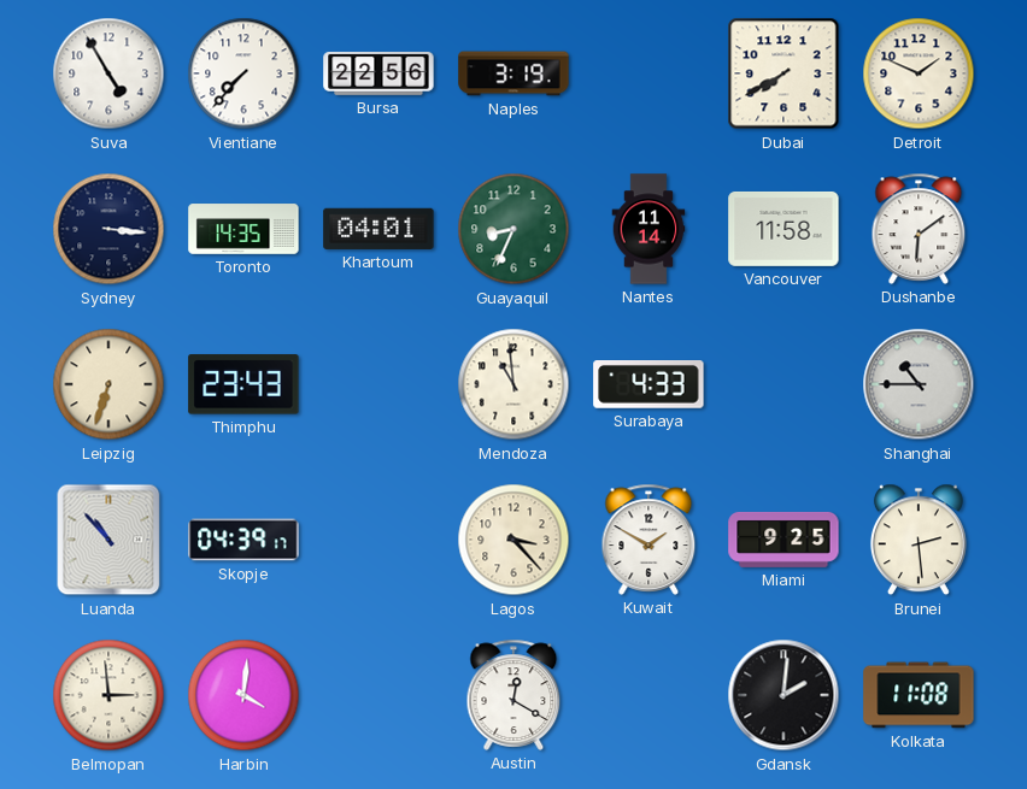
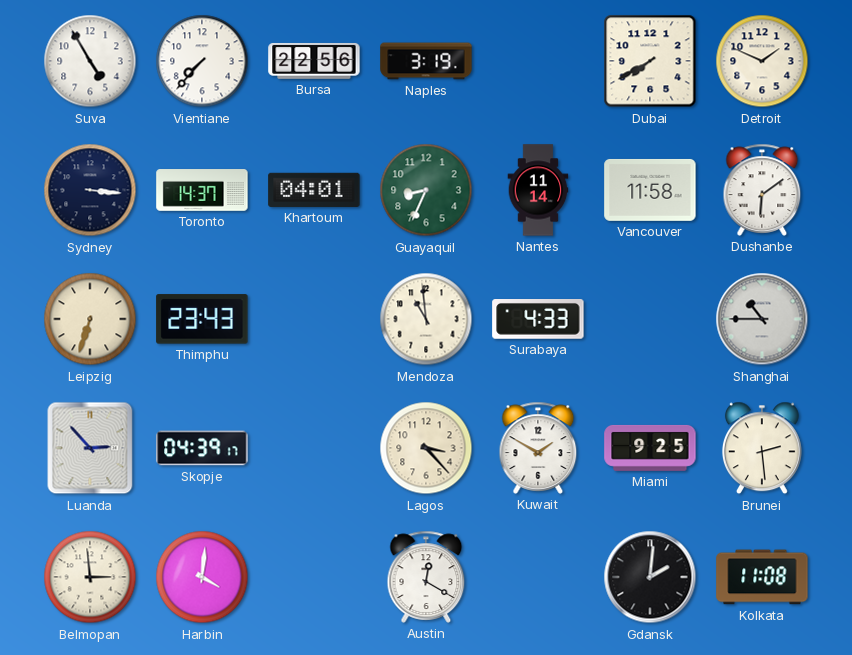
Toronto: 14:35 -> 14:37
Luanda: 10:53 -> 2:53
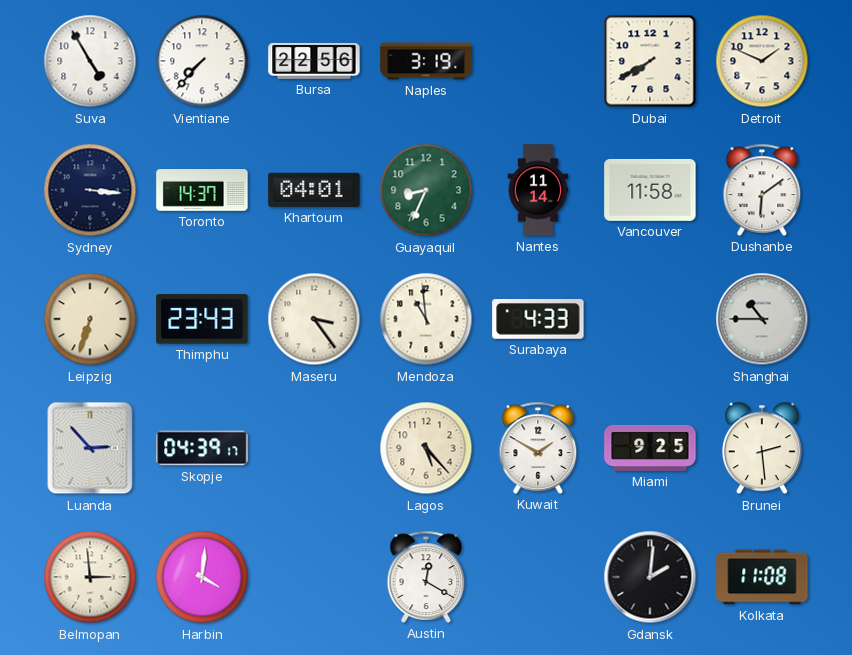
Maseru: none -> 3:24
Lagos: 3:23 -> 5:23
